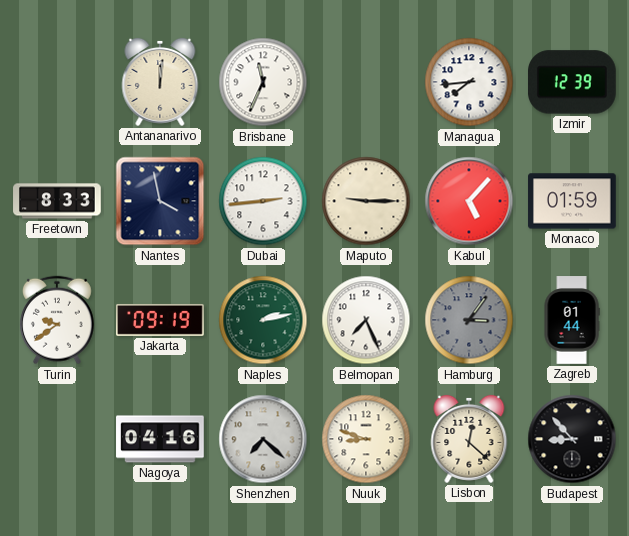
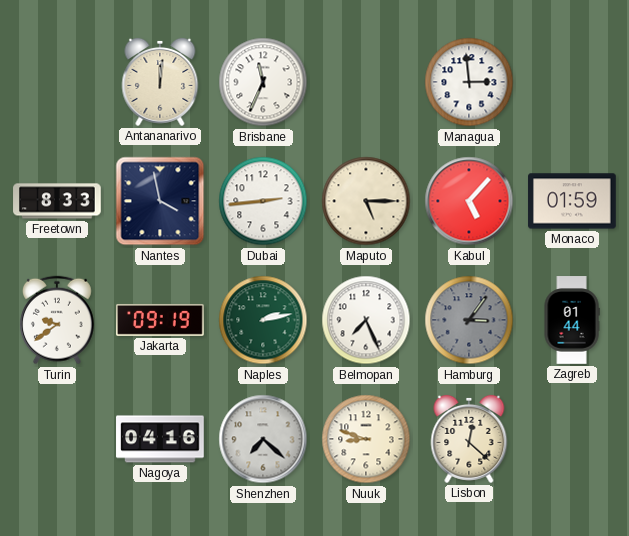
Managua: 7:44 -> 2:59
Izmir: 12:39 -> none
Maputo: 9:15 -> 5:15
Budapest: 8:53 -> none
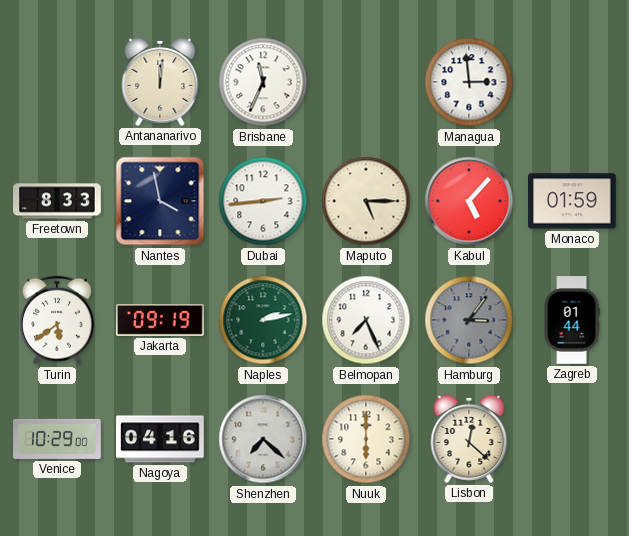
Turin: 9:39 -> 5:39
Venice: none -> 10:29
Nuuk: 8:48 -> 6:00
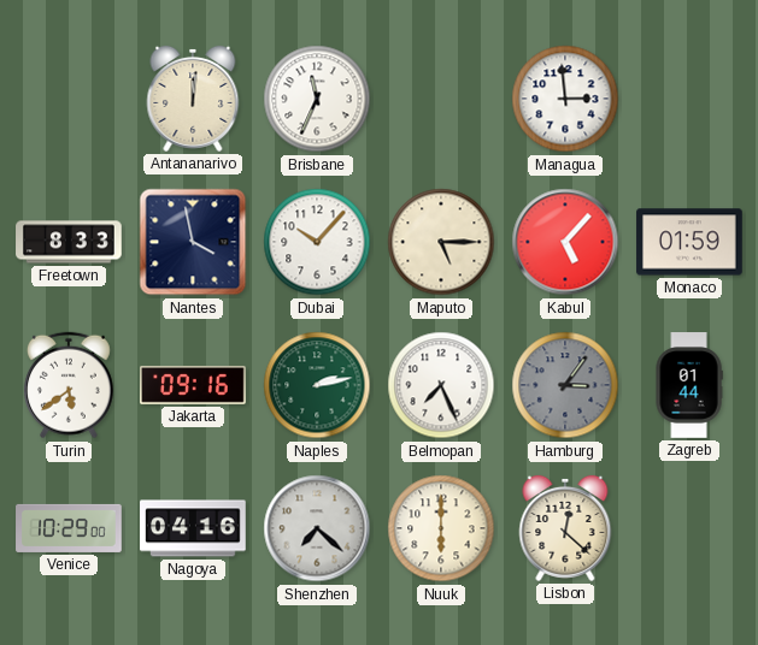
Dubai: 2:44 -> 10:07
Jakarta: 09:19 -> 09:16
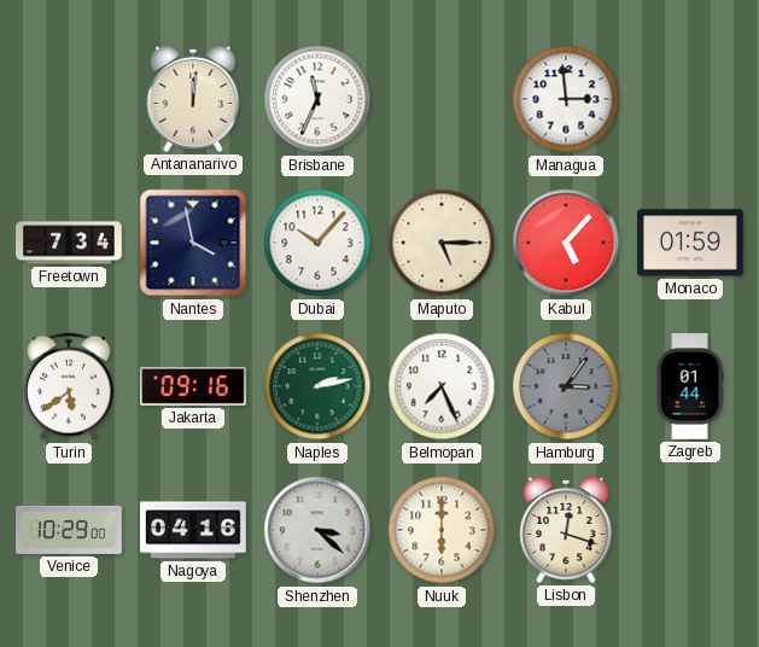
Freetown: 8:33 -> 7:34
Shenzhen: 7:22 -> 3:22
Lisbon: 12:22 -> 12:18
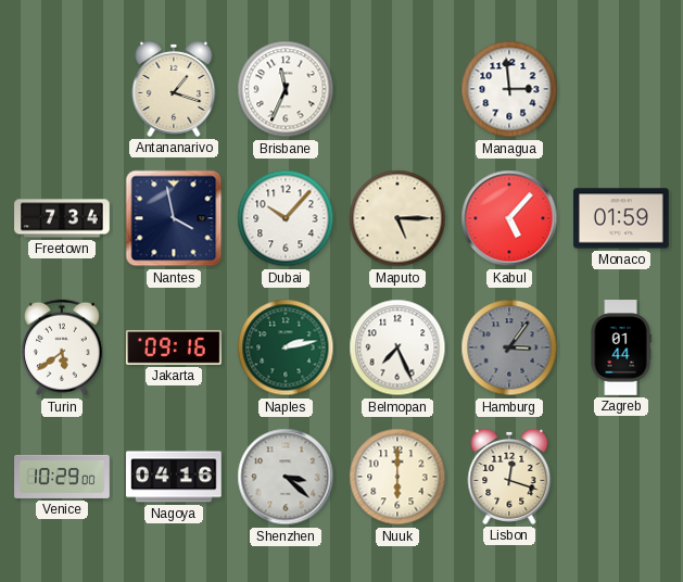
Antananarivo: 12:01 -> 1:18
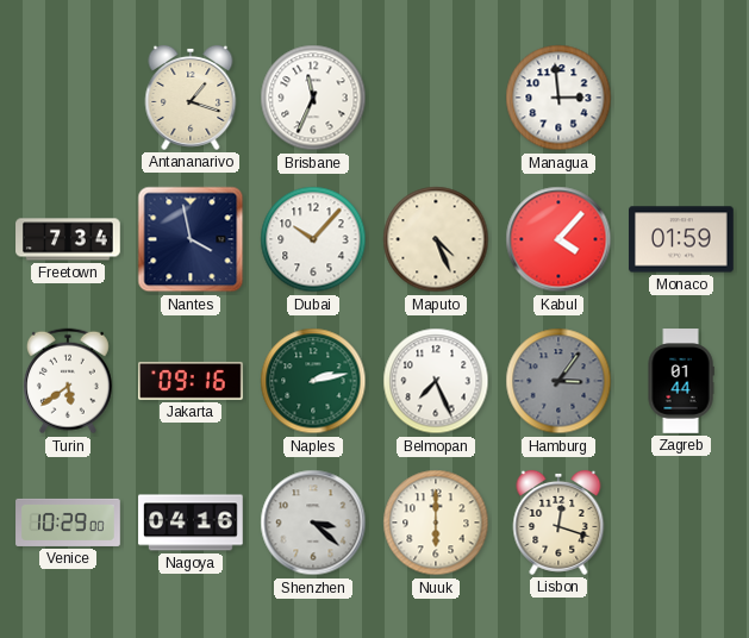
Maputo: 5:15 -> 4:26
Kabul: 5:07 -> 4:07
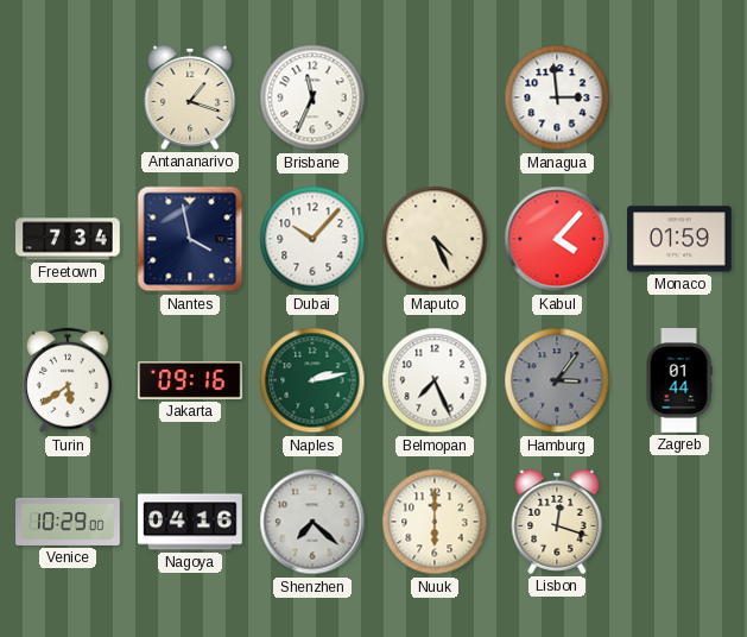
Shenzhen: 3:22 -> 7:22
